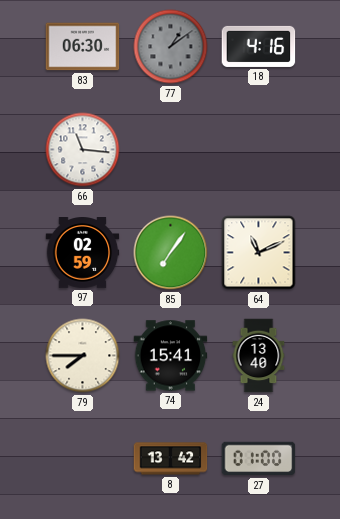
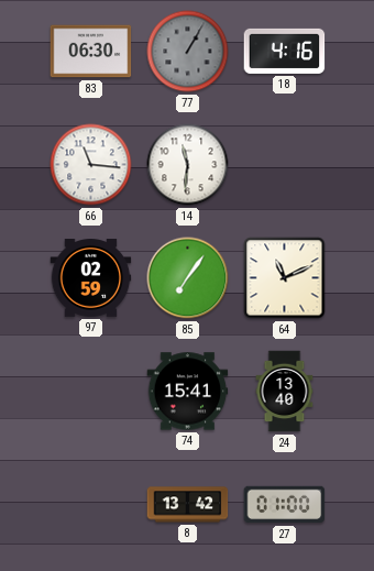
77: 1:09 -> 1:05
14: none -> 11:31
79: 7:45 -> none
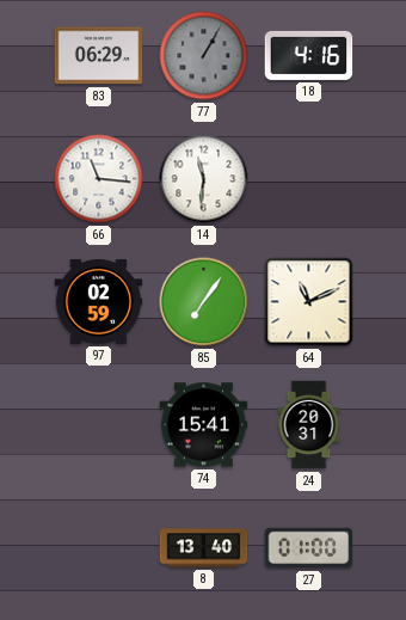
83: 06:30 -> 06:29
24: 13:40 -> 20:31
8: 13:42 -> 13:40
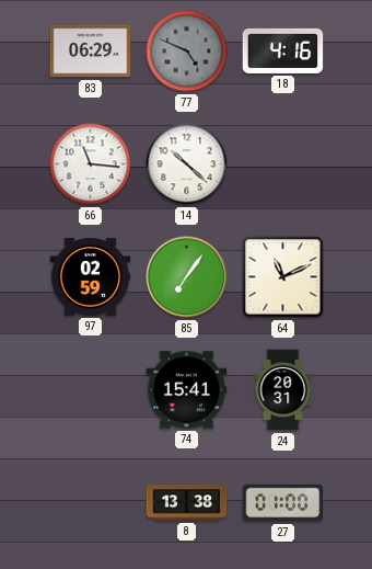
77: 1:05 -> 4:49
14: 11:31 -> 10:22
8: 13:40 -> 13:38
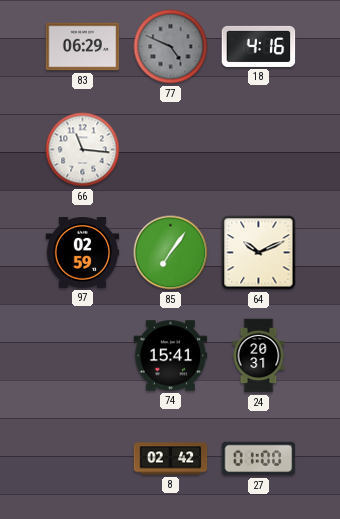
14: 10:22 -> none
64: 11:11 -> 10:11
8: 13:38 -> 02:42
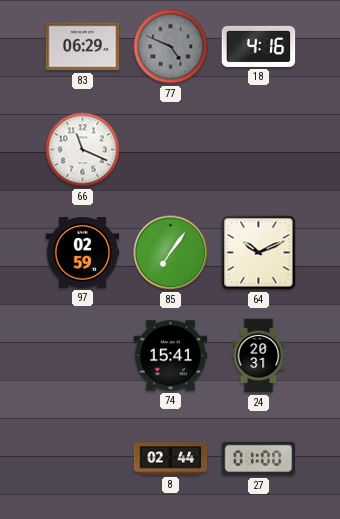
66: 11:16 -> 11:19
8: 02:42 -> 02:44
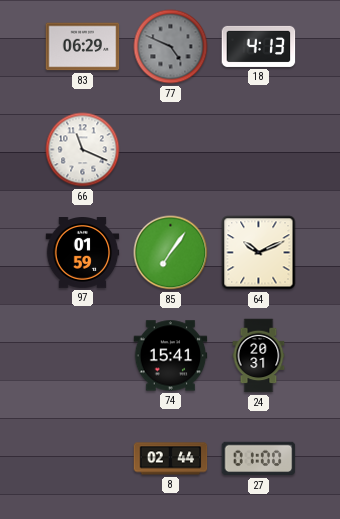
18: 4:16 -> 4:13
97: 02:59 -> 01:59
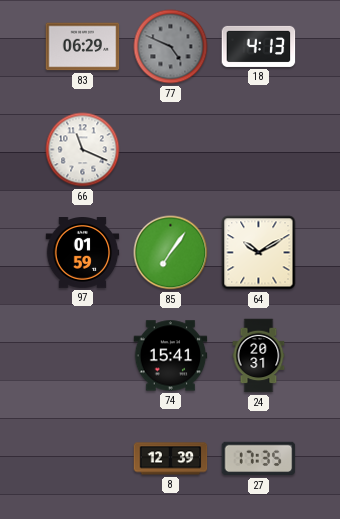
64: 10:11 -> 10:10
8: 02:44 -> 12:39
27: 01:00 -> 17:35
